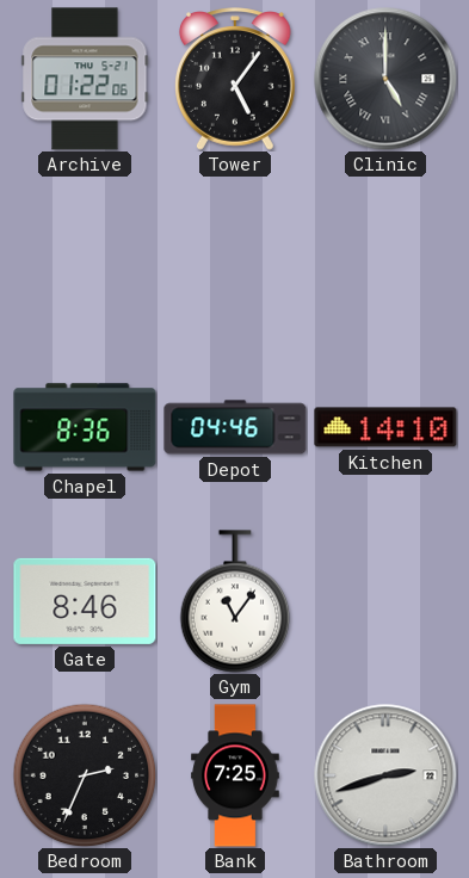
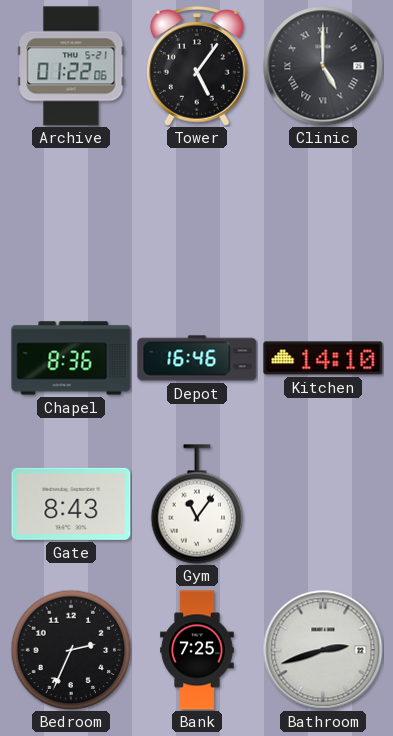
Depot: 04:46 -> 16:46
Gate: 8:46 -> 8:43
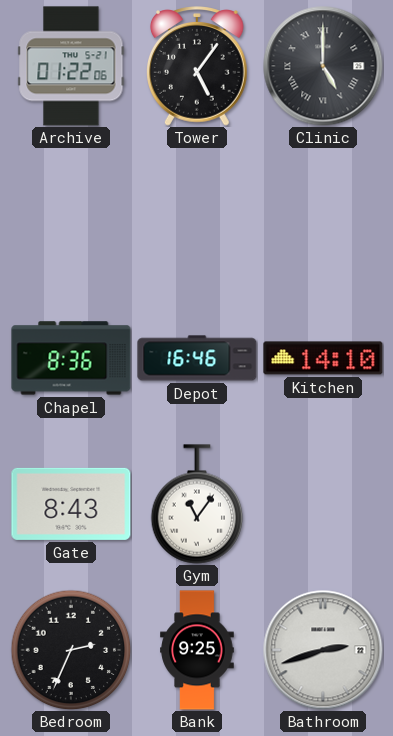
Bank: 7:25 -> 9:25
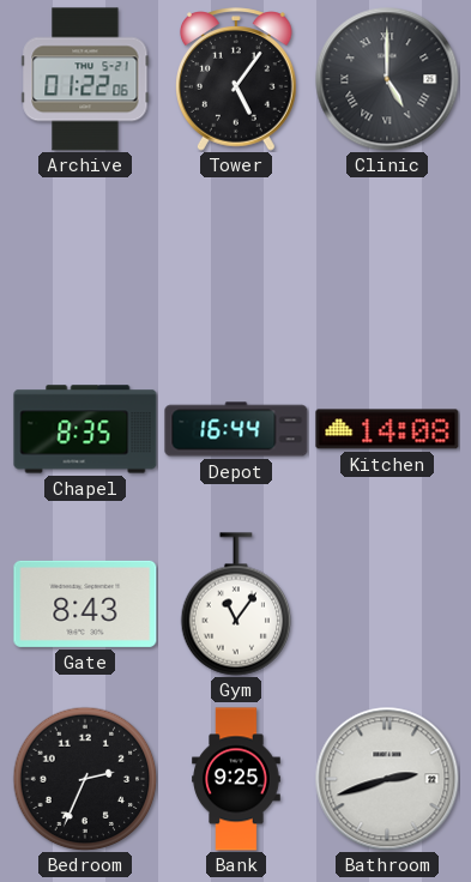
Chapel: 8:36 -> 8:35
Depot: 16:46 -> 16:44
Kitchen: 14:10 -> 14:08
